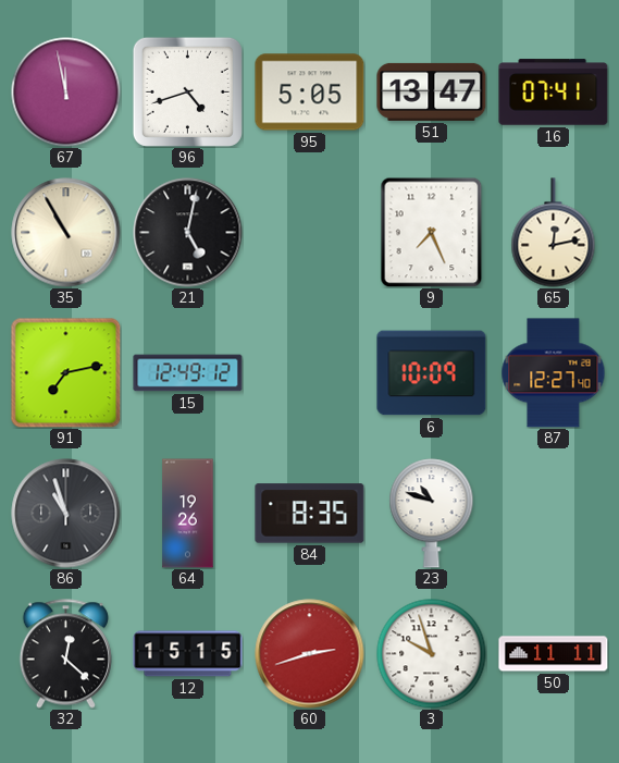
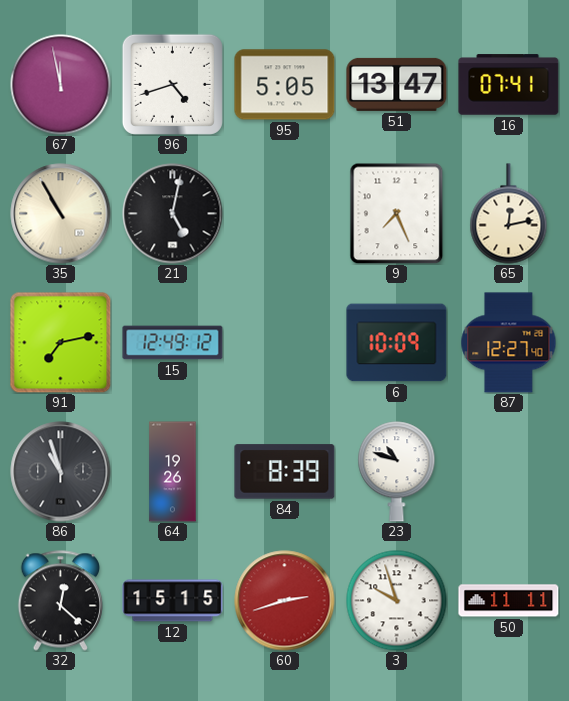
84: 8:35 -> 8:39
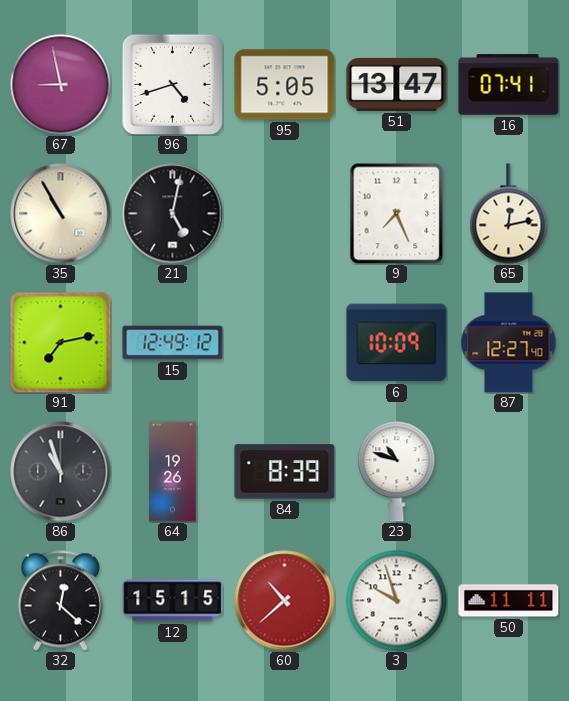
67: 11:58 -> 8:58
60: 2:42 -> 10:38
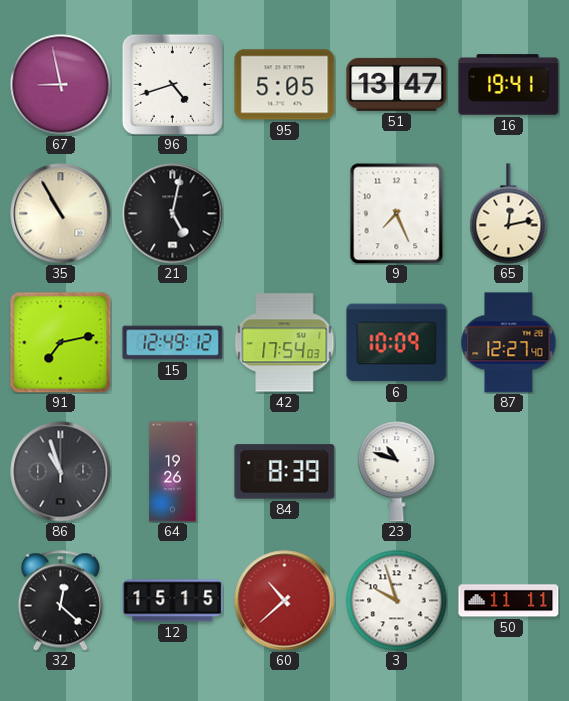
16: 07:41 -> 19:41
42: none -> 17:54
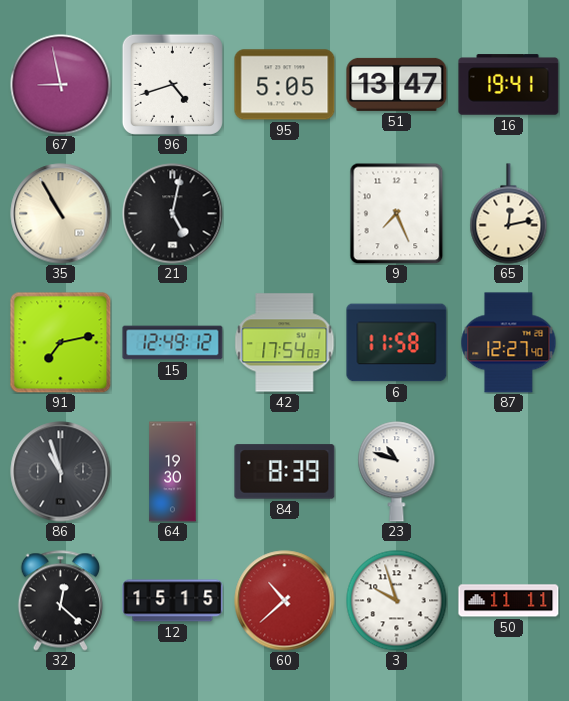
6: 10:09 -> 11:58
64: 19:26 -> 19:30
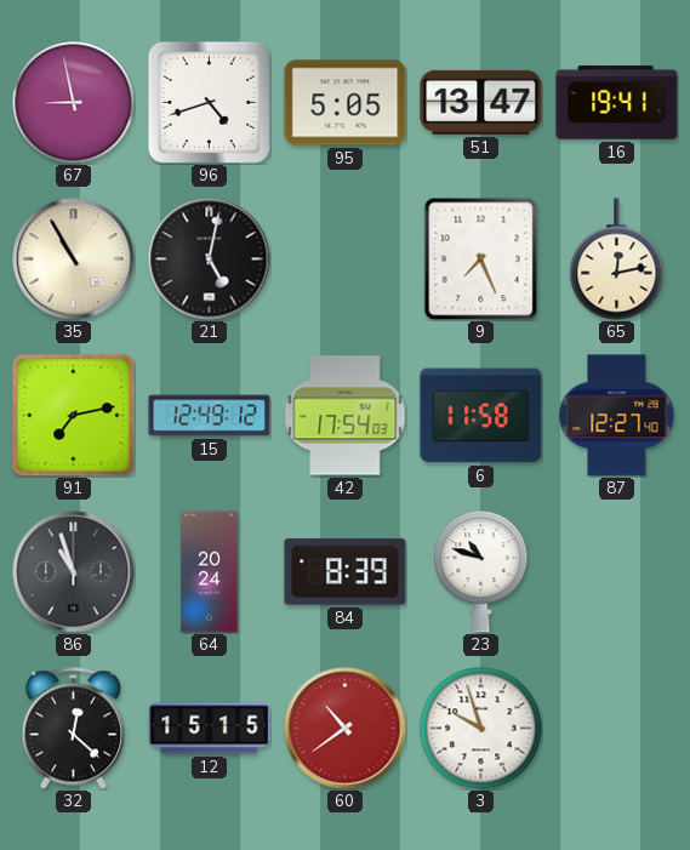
64: 19:30 -> 20:24
60: 10:38 -> 10:39
50: 11:11 -> none
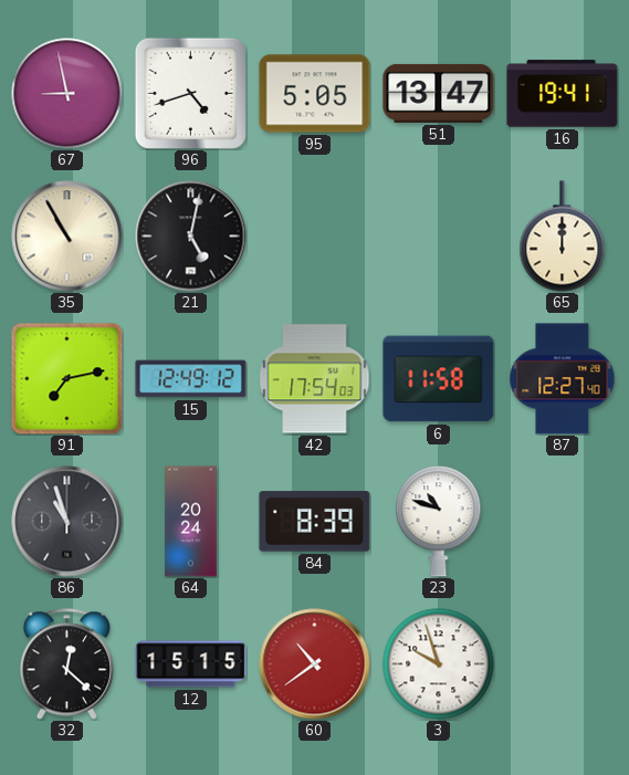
9: 7:26 -> none
65: 12:13 -> 12:00
